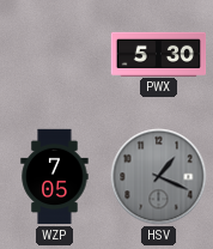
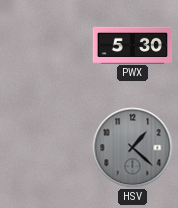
WZP: 7:05 -> none
HSV: 1:19 -> 1:22
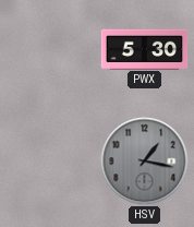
HSV: 1:22 -> 1:17
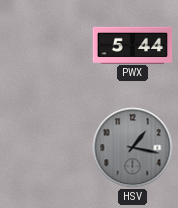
PWX: 5:30 -> 5:44
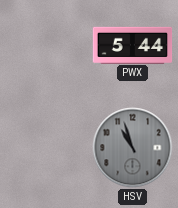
HSV: 1:17 -> 10:57
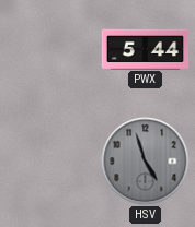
HSV: 10:57 -> 4:57
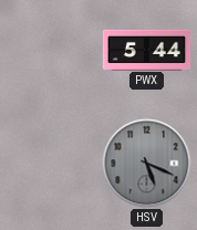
HSV: 4:57 -> 5:19
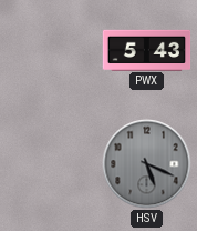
PWX: 5:44 -> 5:43
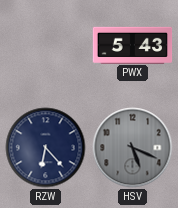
RZW: none -> 6:23
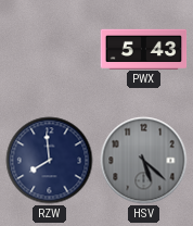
RZW: 6:23 -> 7:59
HSV: 5:19 -> 5:22
